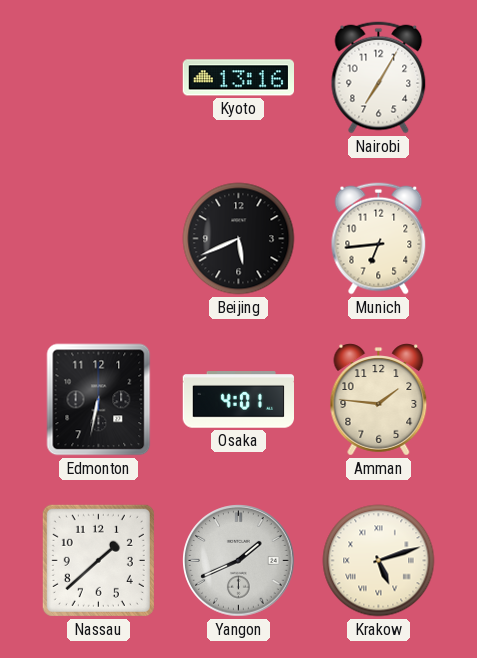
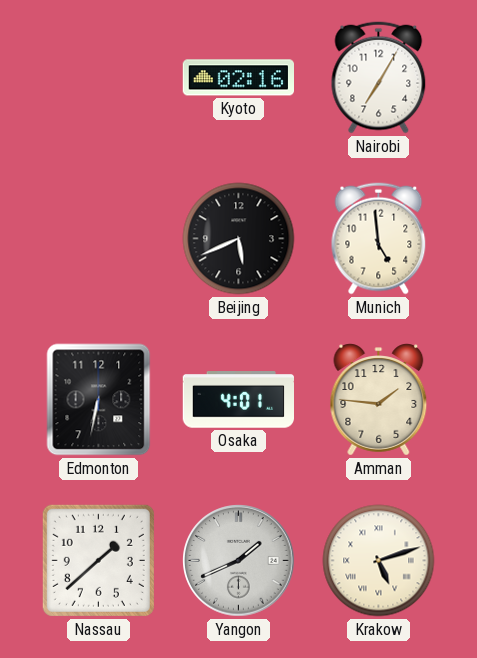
Kyoto: 13:16 -> 02:16
Munich: 6:44 -> 4:59
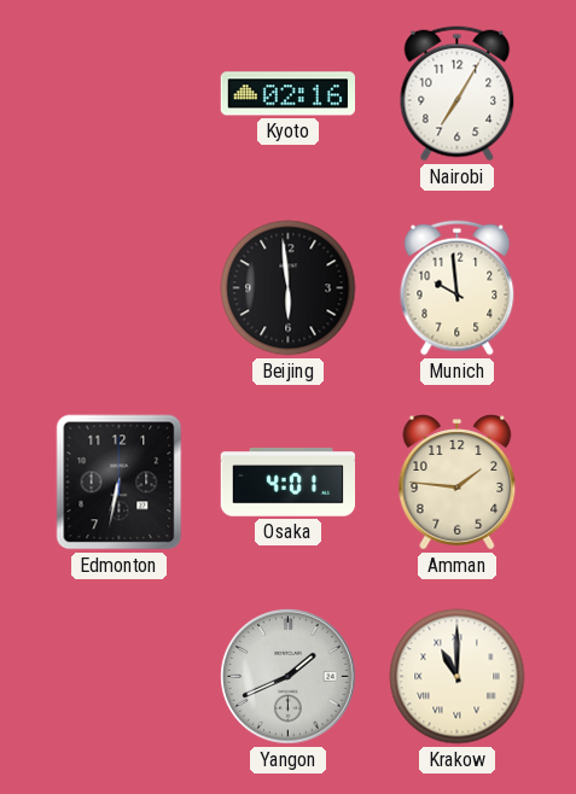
Beijing: 5:41 -> 5:59
Munich: 4:59 -> 9:59
Nassau: 1:38 -> none
Krakow: 5:12 -> 11:00
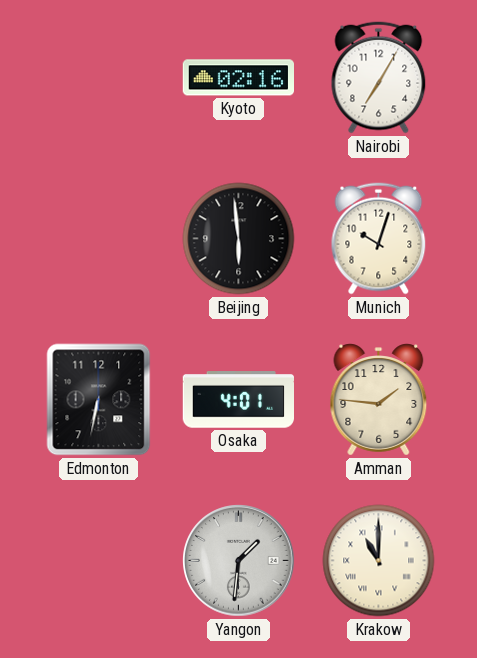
Munich: 9:59 -> 10:03
Yangon: 1:41 -> 1:31
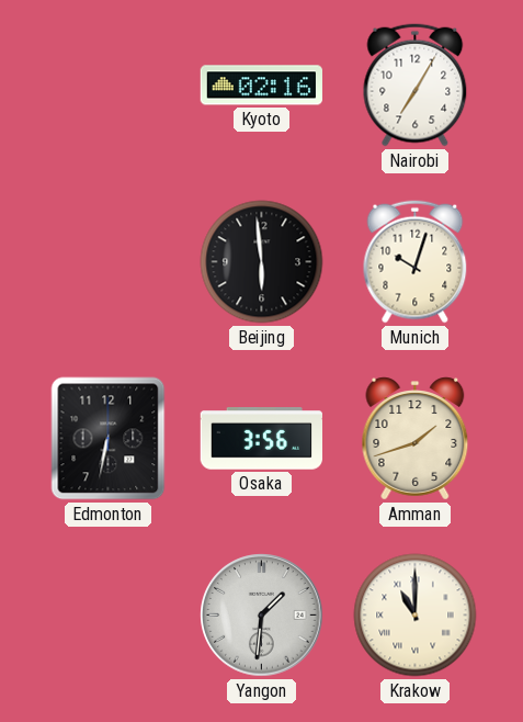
Osaka: 4:01 -> 3:56
Amman: 1:46 -> 1:42
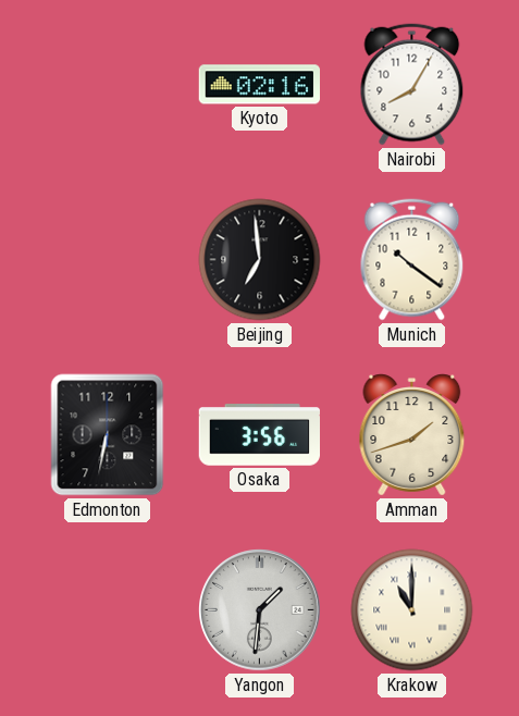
Nairobi: 7:05 -> 8:05
Beijing: 5:59 -> 6:59
Munich: 10:03 -> 10:21
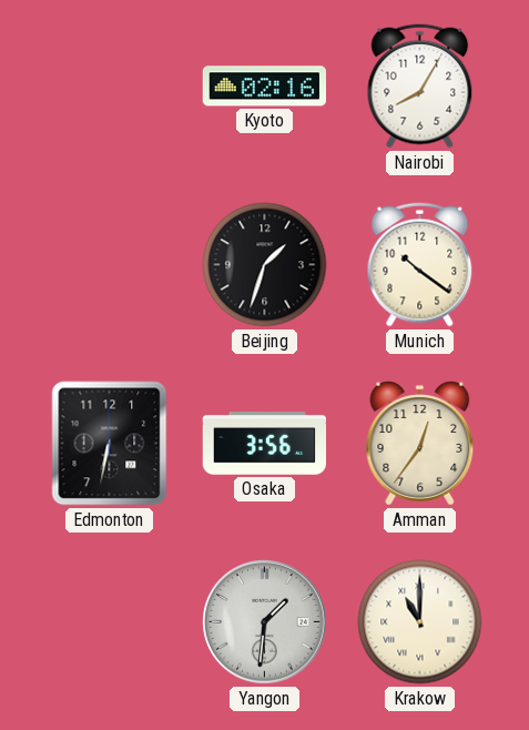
Beijing: 6:59 -> 1:33
Amman: 1:42 -> 12:36
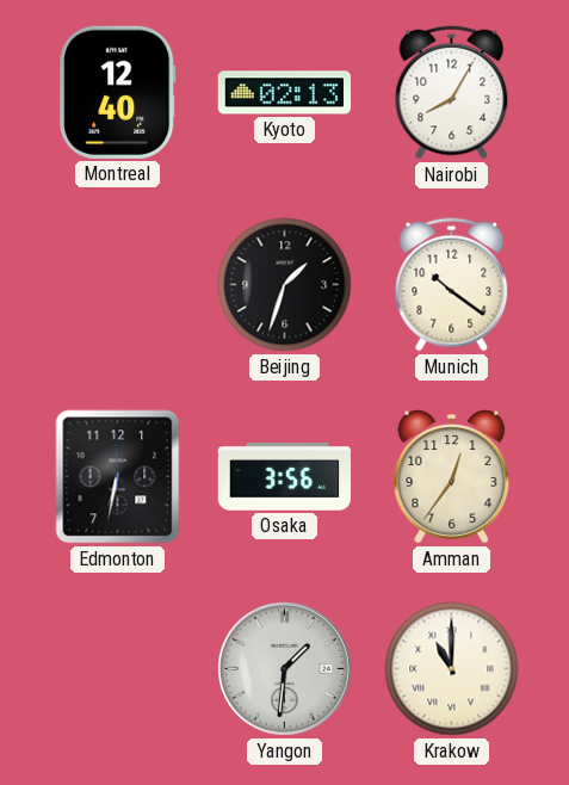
Montreal: none -> 12:40
Kyoto: 02:16 -> 02:13
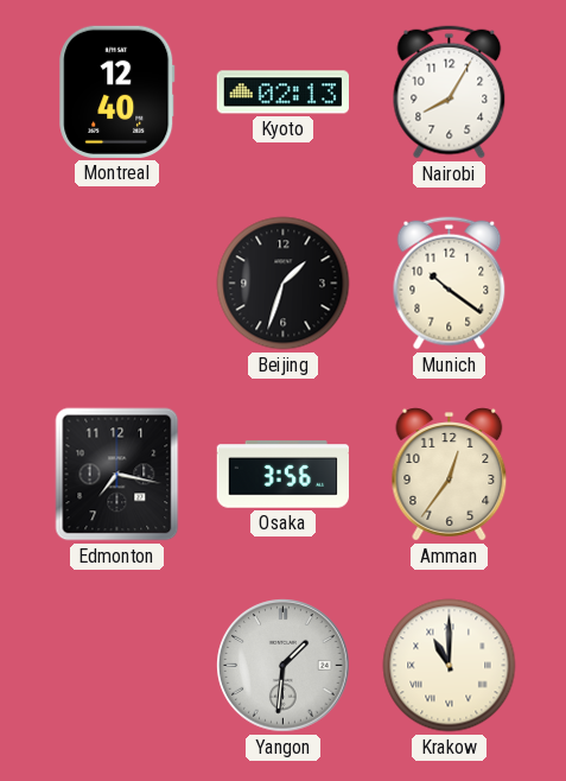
Edmonton: 6:32 -> 7:17
